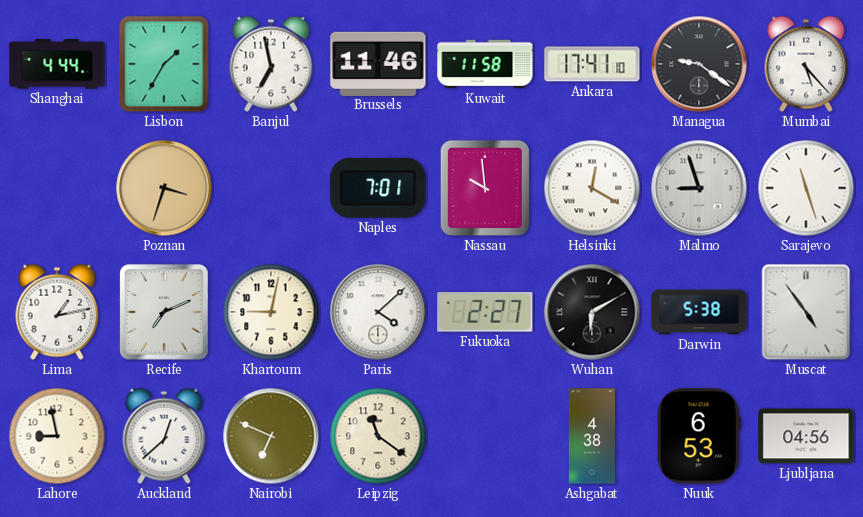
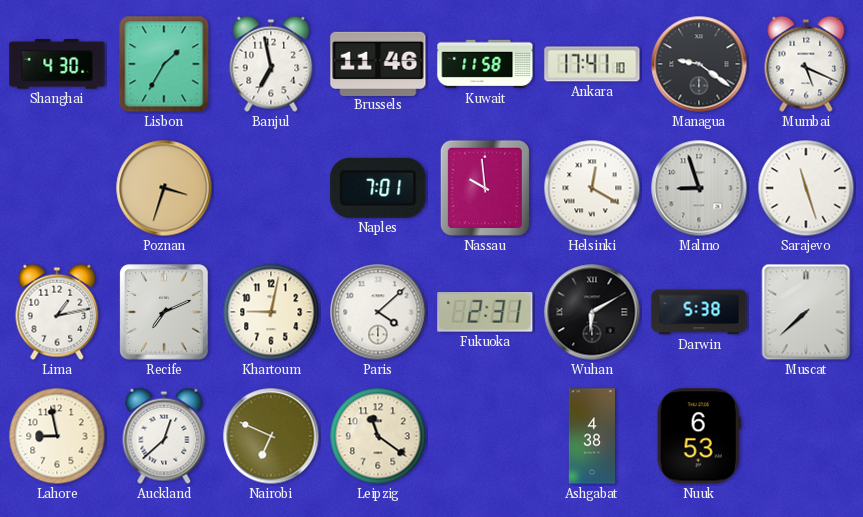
Shanghai: 4:44 -> 4:30
Mumbai: 5:23 -> 5:19
Fukuoka: 2:27 -> 2:31
Muscat: 4:54 -> 7:38
Ljubljana: 04:56 -> none
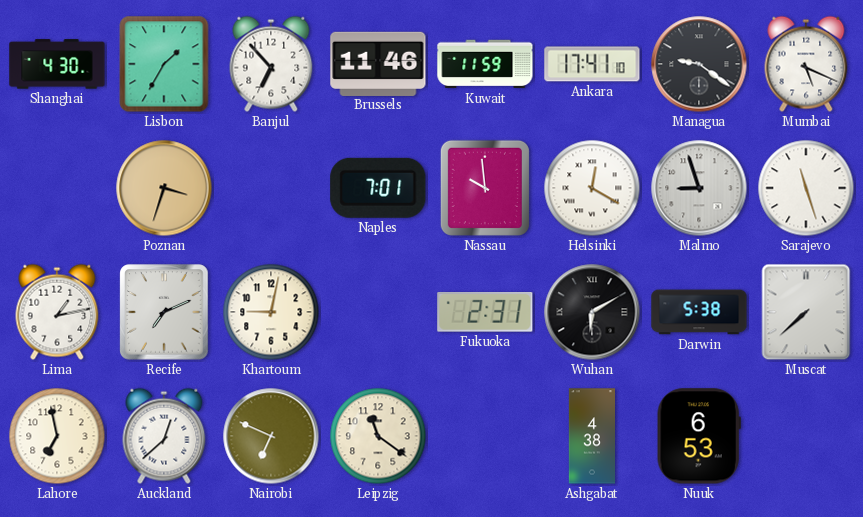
Banjul: 6:58 -> 6:53
Kuwait: 11:58 -> 11:59
Paris: 4:08 -> none
Lahore: 8:58 -> 6:58
